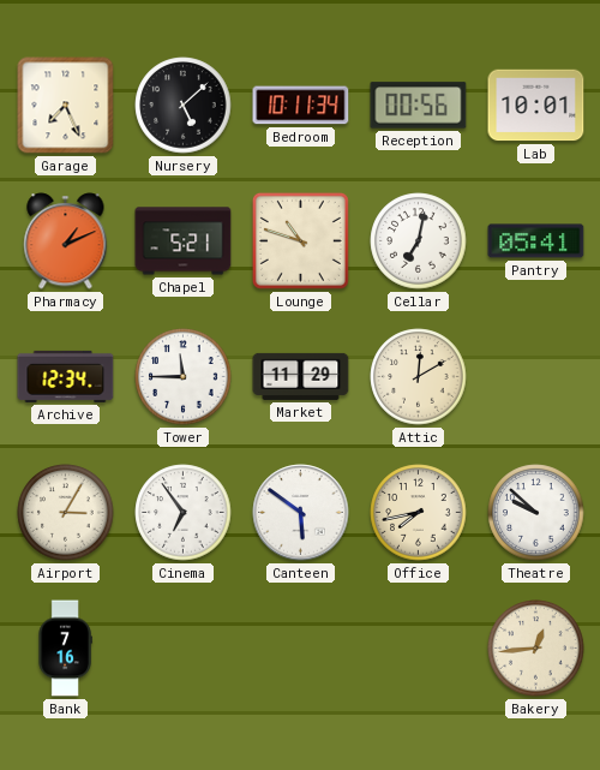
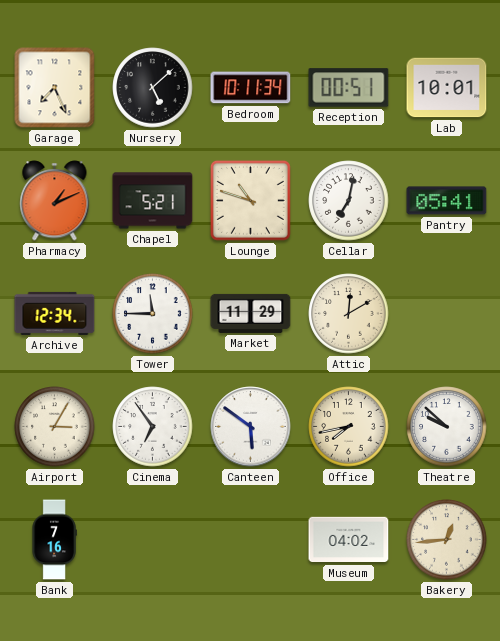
Reception: 00:56 -> 00:51
Museum: none -> 04:02
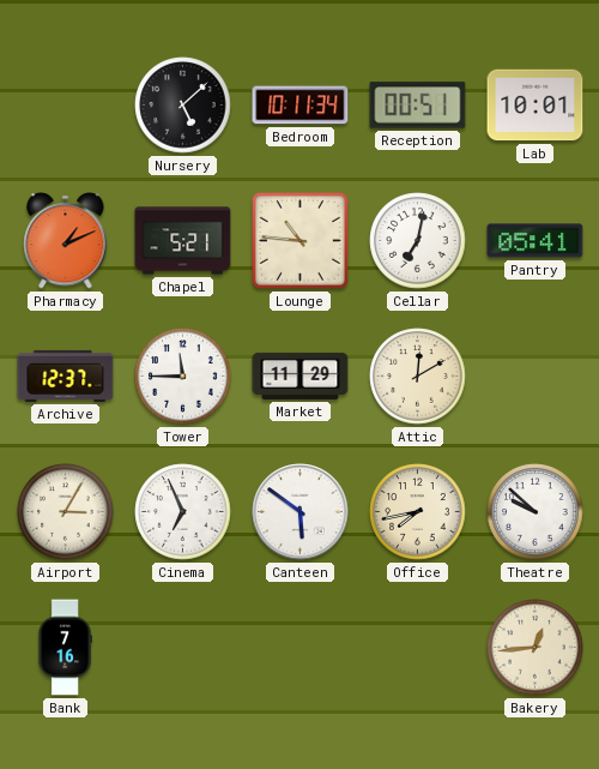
Garage: 7:26 -> none
Lounge: 10:48 -> 10:46
Archive: 12:34 -> 12:37
Cinema: 6:54 -> 6:56
Museum: 04:02 -> none
